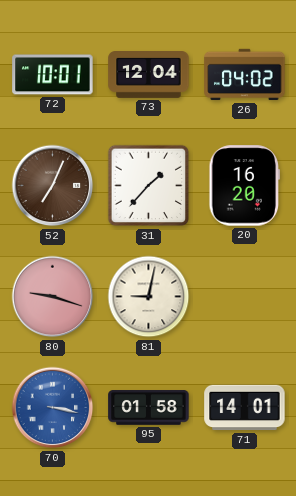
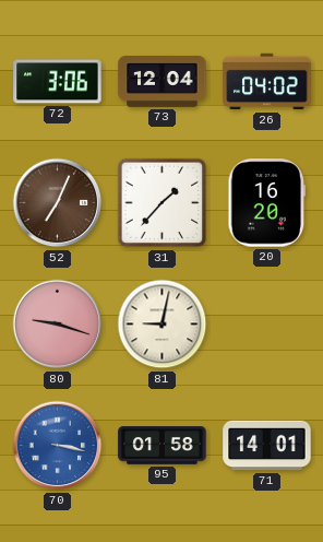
72: 10:01 -> 3:06
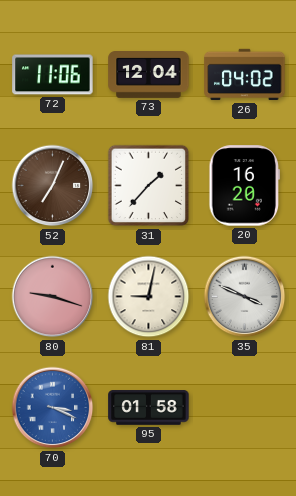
72: 3:06 -> 11:06
35: none -> 3:49
70: 3:17 -> 3:19
71: 14:01 -> none
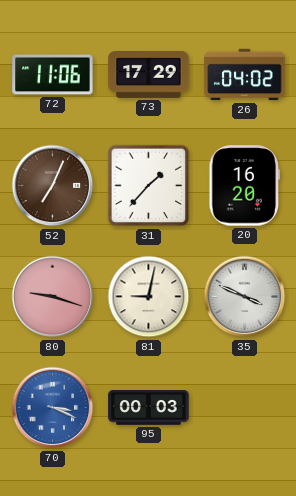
73: 12:04 -> 17:29
95: 01:58 -> 00:03
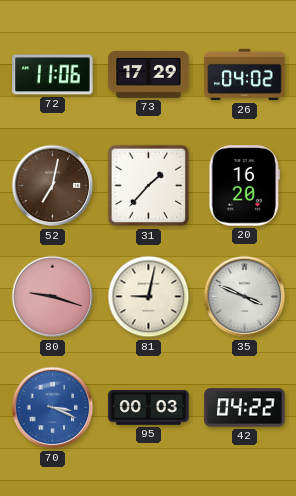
52: 7:04 -> 7:02
42: none -> 04:22
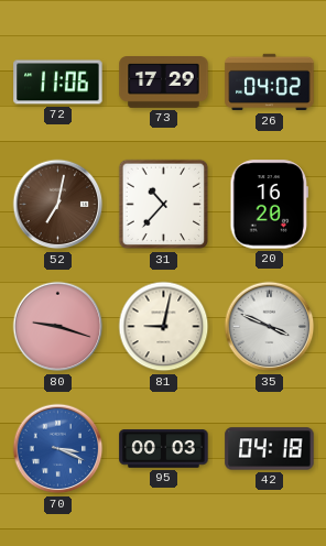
31: 1:37 -> 10:37
42: 04:22 -> 04:18
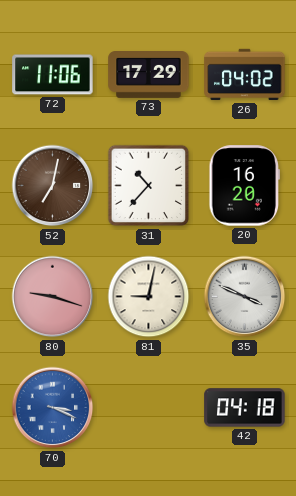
95: 00:03 -> none
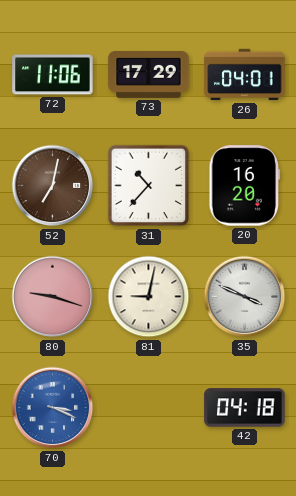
26: 04:02 -> 04:01
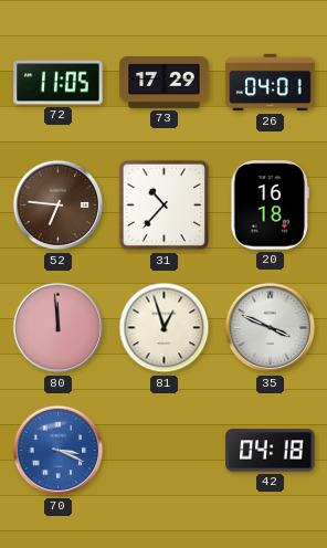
72: 11:06 -> 11:05
52: 7:02 -> 6:46
20: 16:20 -> 16:18
80: 9:18 -> 11:59
81: 9:02 -> 12:57
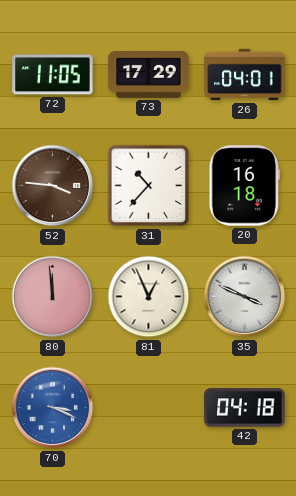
52: 6:46 -> 3:46
81: 12:57 -> 12:56
